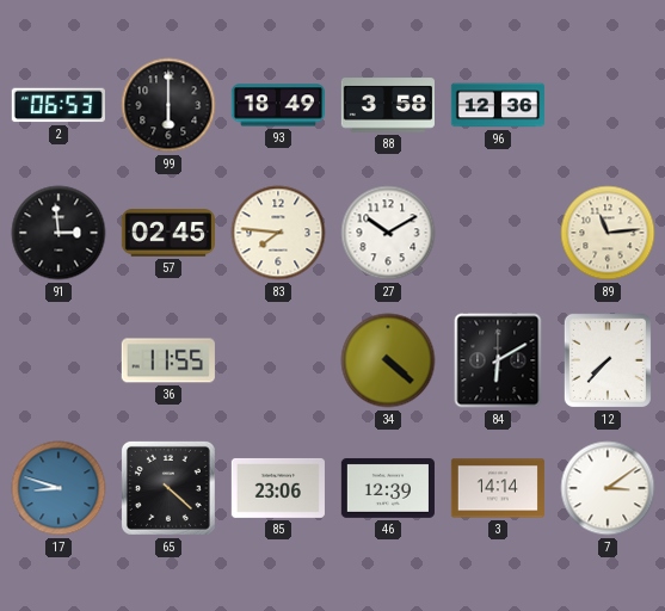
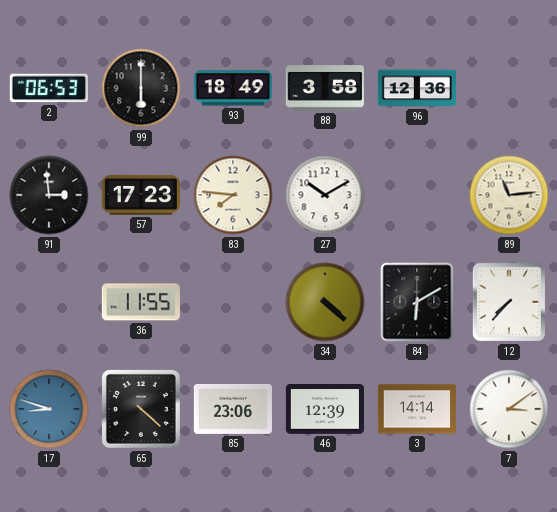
57: 02:45 -> 17:23
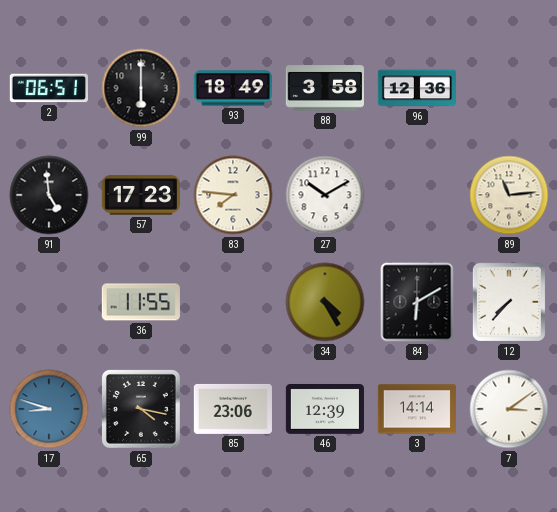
2: 06:53 -> 06:51
91: 2:59 -> 4:59
34: 4:22 -> 4:25
65: 4:22 -> 4:17
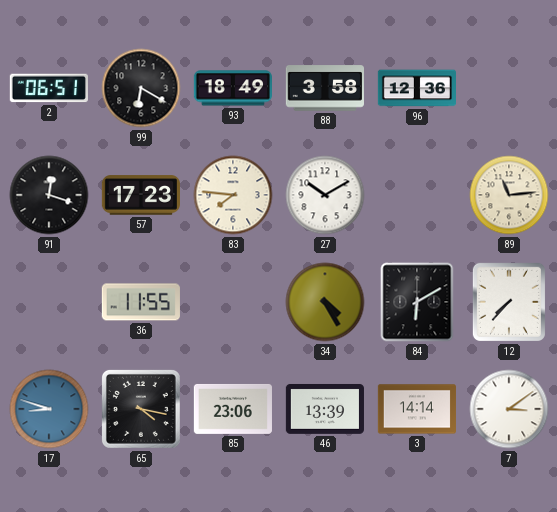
99: 6:00 -> 6:20
91: 4:59 -> 12:18
46: 12:39 -> 13:39
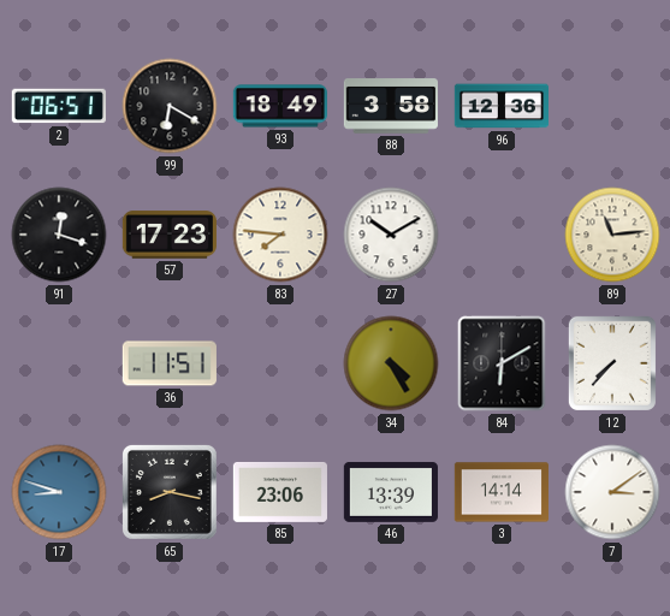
36: 11:55 -> 11:51
65: 4:17 -> 8:17
